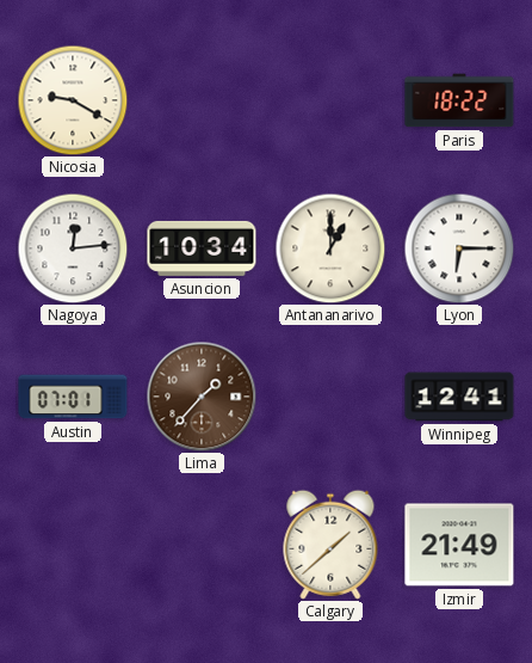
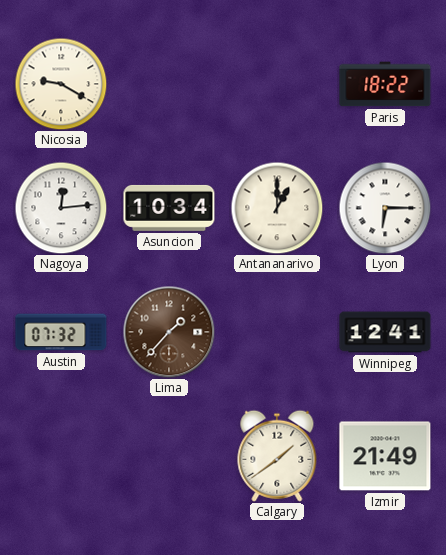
Austin: 07:01 -> 07:32
Calgary: 1:38 -> 1:39
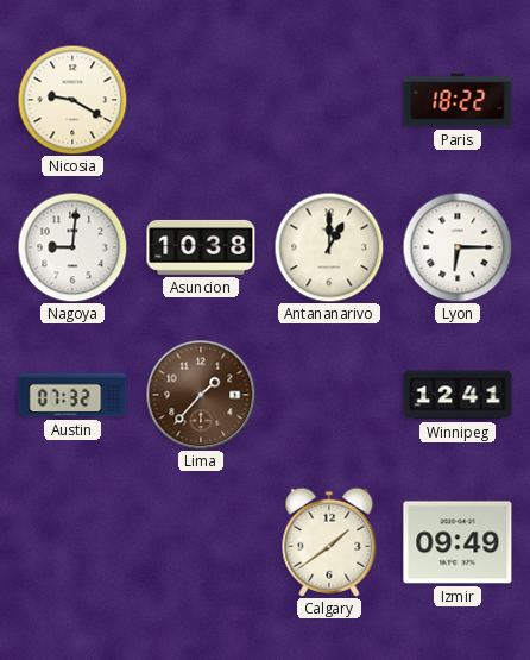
Nagoya: 12:14 -> 9:01
Asuncion: 10:34 -> 10:38
Izmir: 21:49 -> 09:49
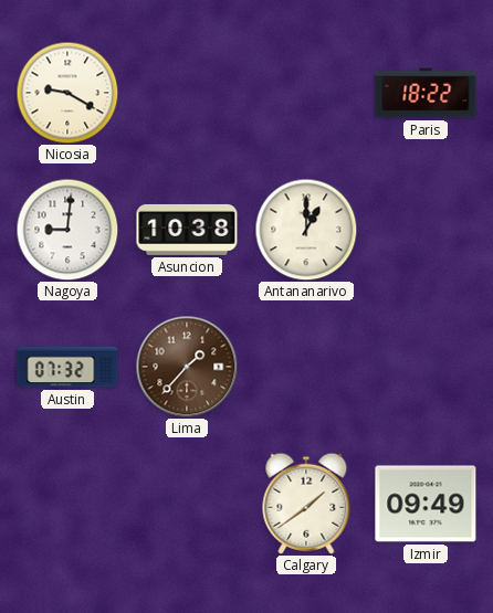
Lyon: 6:15 -> none
Winnipeg: 12:41 -> none
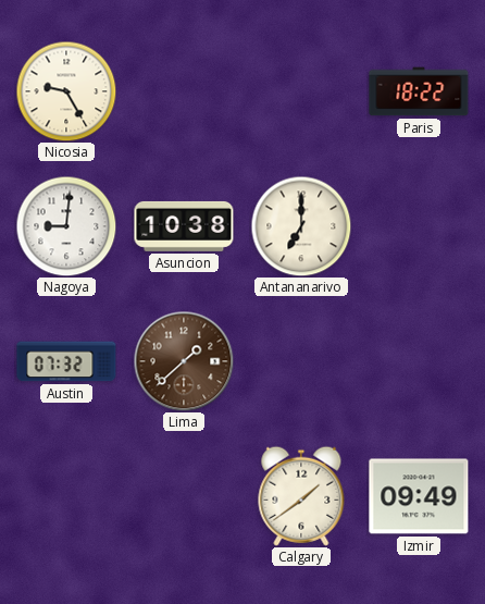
Nicosia: 9:20 -> 9:25
Antananarivo: 1:00 -> 7:00
Lima: 1:37 -> 1:38
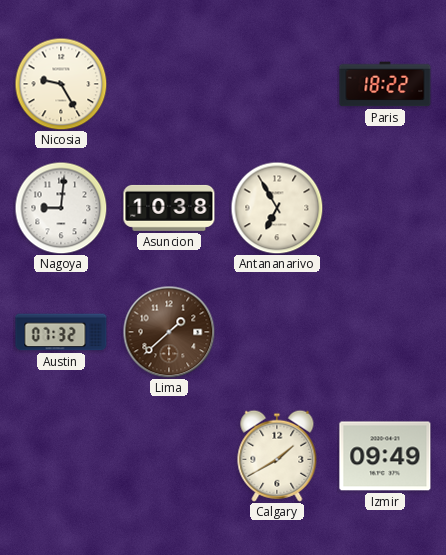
Antananarivo: 7:00 -> 6:55
Calgary: 1:39 -> 1:40
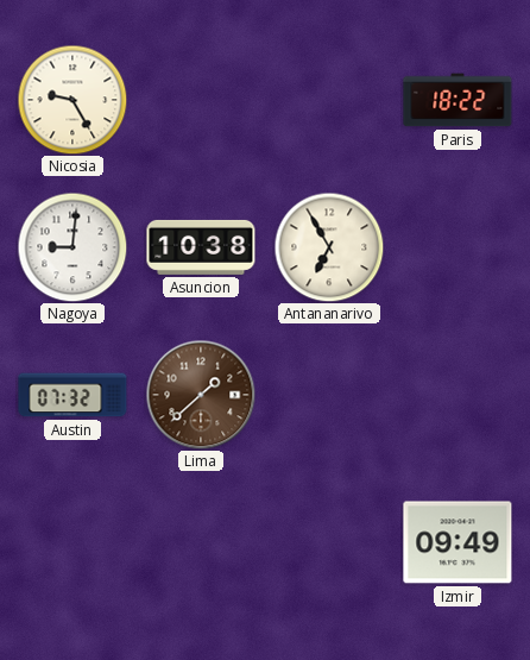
Calgary: 1:40 -> none
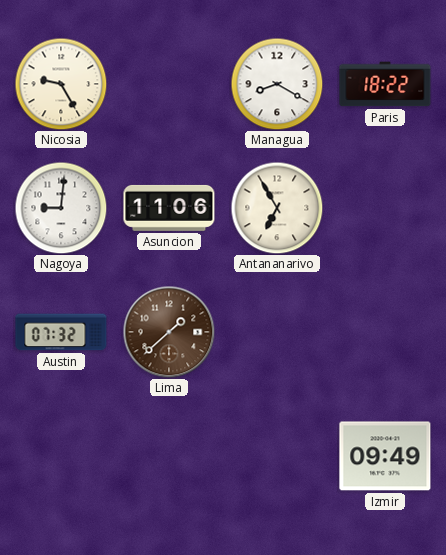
Managua: none -> 8:20
Asuncion: 10:38 -> 11:06
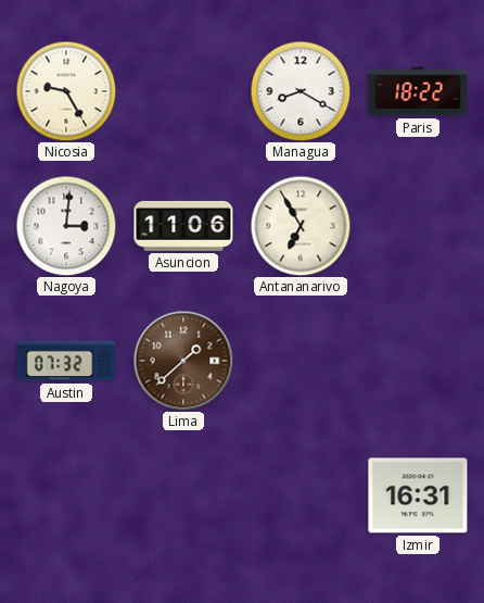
Nagoya: 9:01 -> 3:01
Izmir: 09:49 -> 16:31
